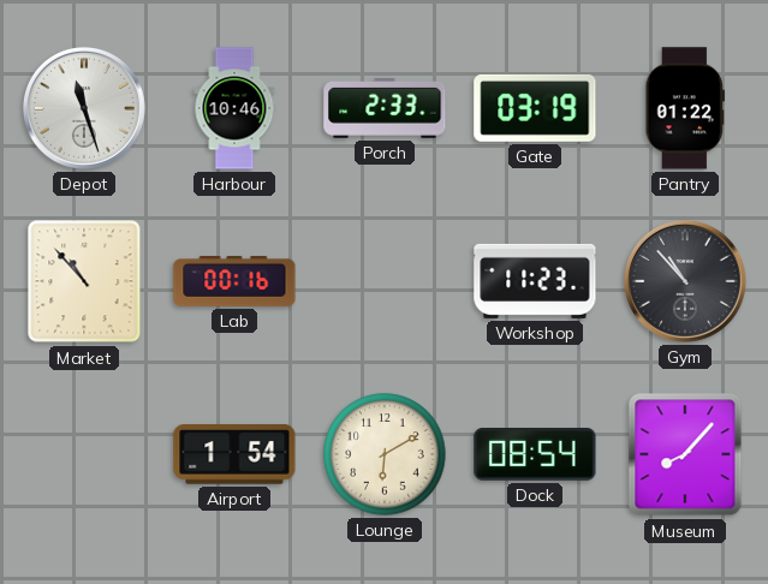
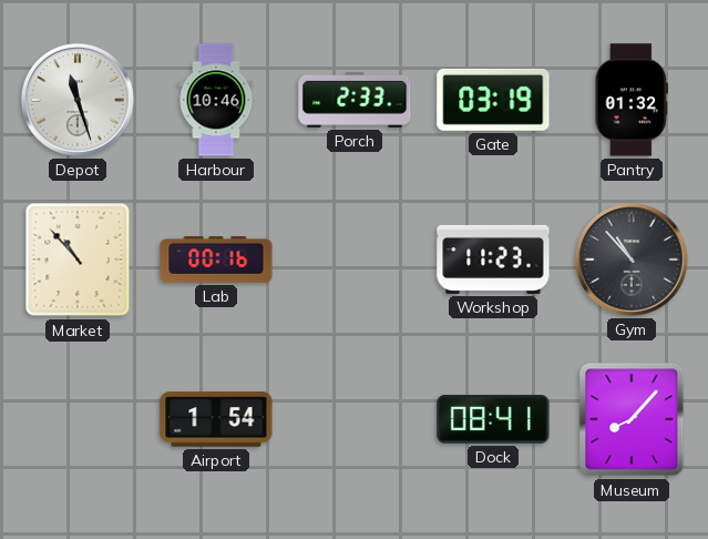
Pantry: 01:22 -> 01:32
Lounge: 6:10 -> none
Dock: 08:54 -> 08:41
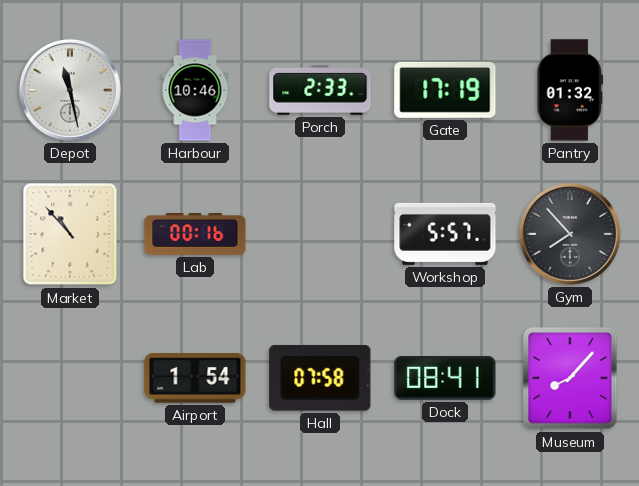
Depot: 11:27 -> 11:28
Gate: 03:19 -> 17:19
Workshop: 11:23 -> 5:57
Gym: 10:53 -> 7:53
Hall: none -> 07:58
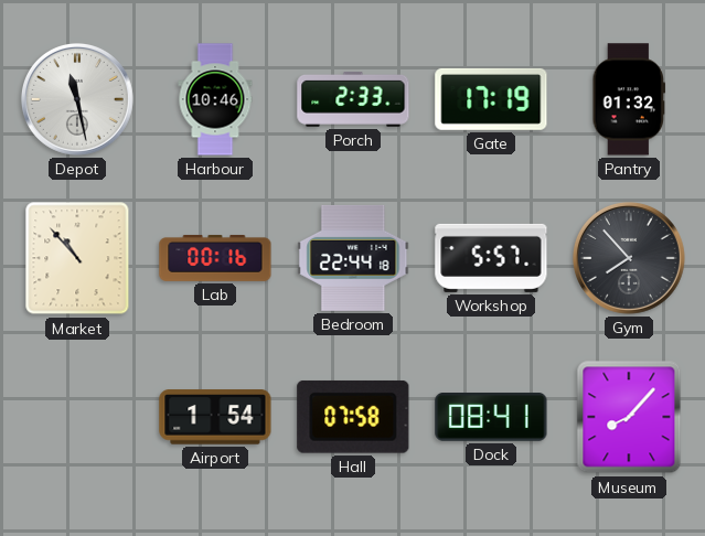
Bedroom: none -> 22:44
